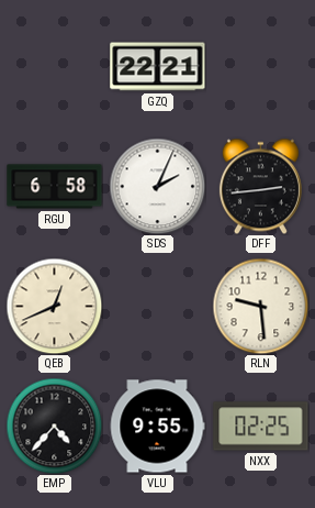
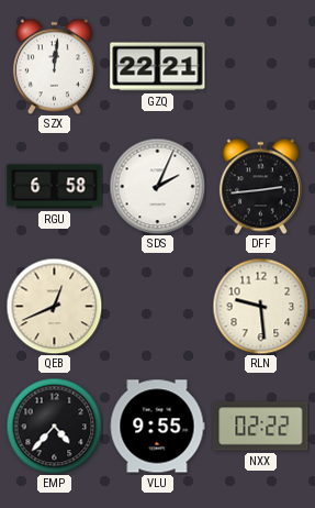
SZX: none -> 12:01
NXX: 02:25 -> 02:22
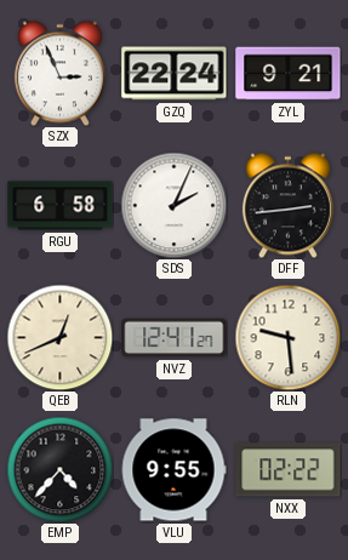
SZX: 12:01 -> 2:56
GZQ: 22:21 -> 22:24
ZYL: none -> 9:21
NVZ: none -> 12:41
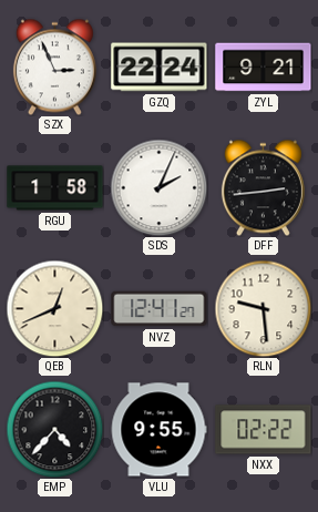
RGU: 6:58 -> 1:58
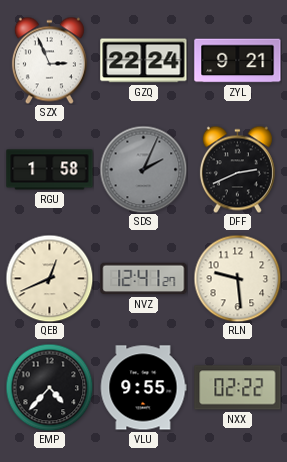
SDS dial: white -> grey
DFF: 2:44 -> 2:41
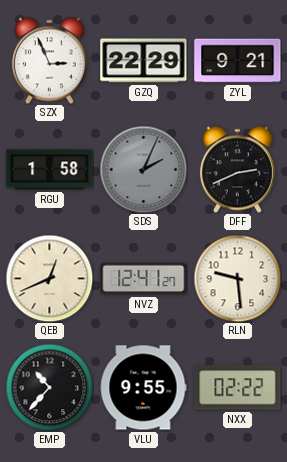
GZQ: 22:24 -> 22:29
EMP: 4:37 -> 10:37
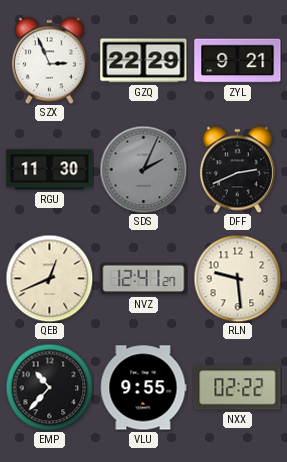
RGU: 1:58 -> 11:30
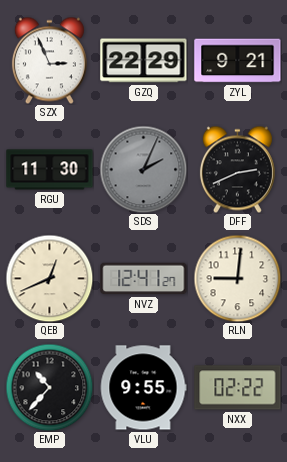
RLN: 9:29 -> 9:01
